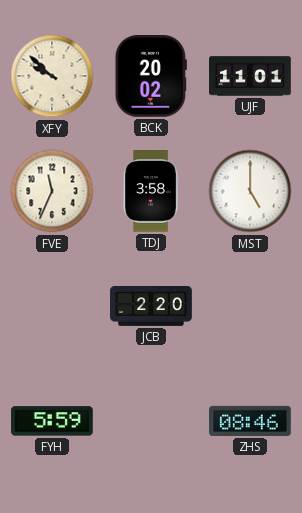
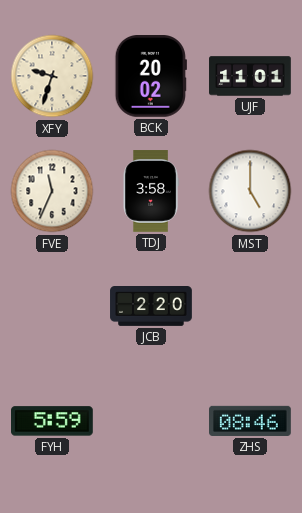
XFY: 9:52 -> 9:33
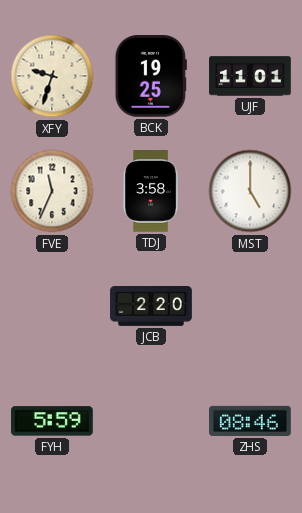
BCK: 20:02 -> 19:25
